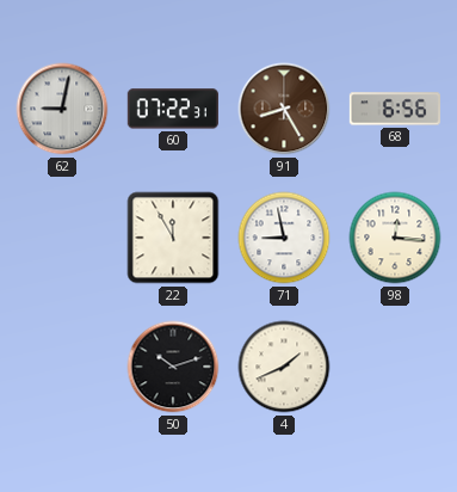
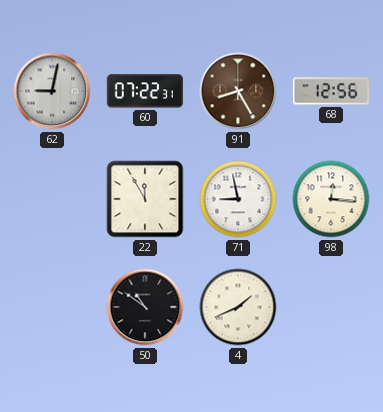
68: 6:56 -> 12:56
50: 10:12 -> 10:51
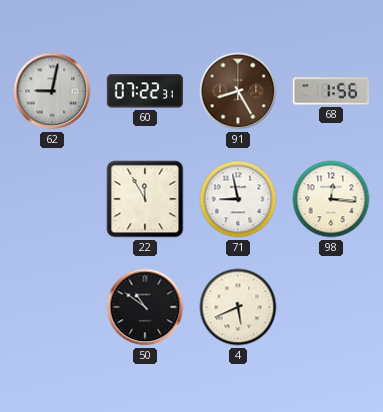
68: 12:56 -> 1:56
4: 1:41 -> 5:41
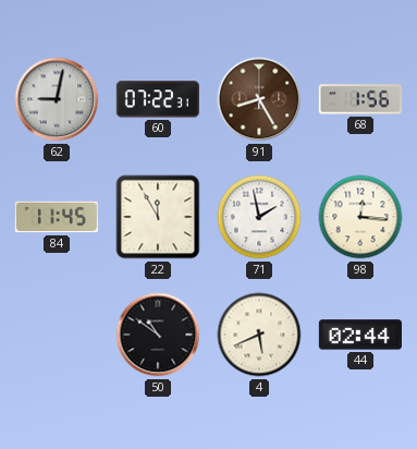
84: none -> 11:45
71: 8:58 -> 1:58
44: none -> 02:44
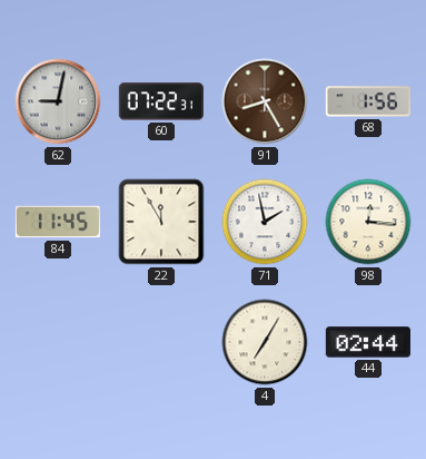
50: 10:51 -> none
4: 5:41 -> 7:05
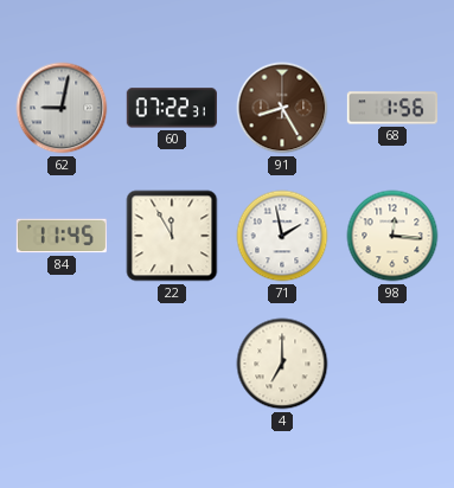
4: 7:05 -> 7:00
44: 02:44 -> none
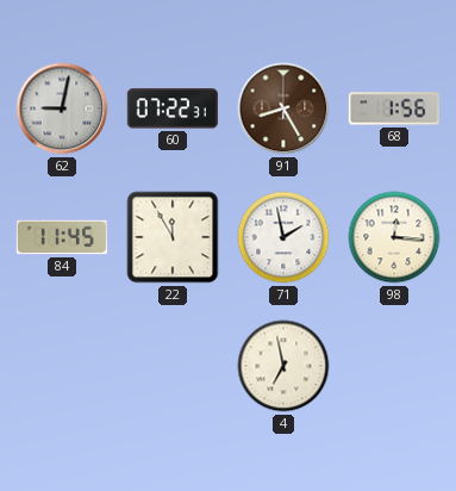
4: 7:00 -> 6:58
